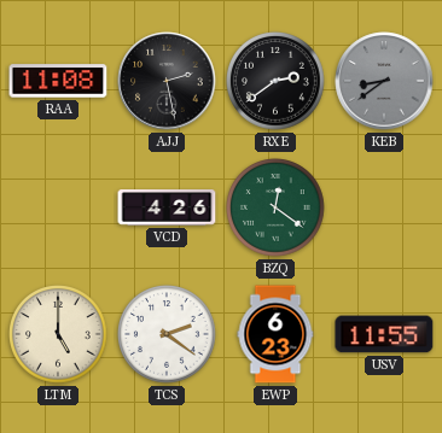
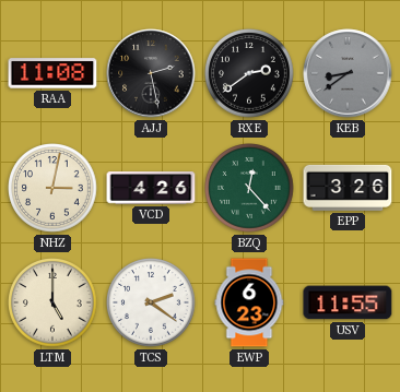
NHZ: none -> 3:02
BZQ: 12:21 -> 12:23
EPP: none -> 3:26
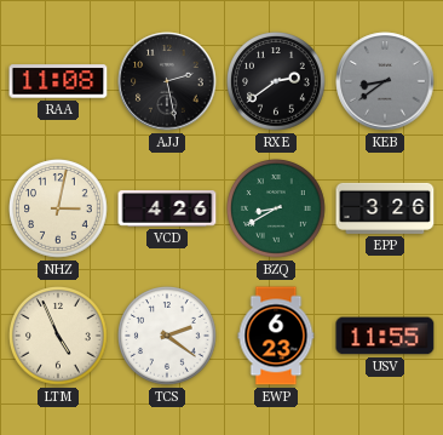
BZQ: 12:23 -> 8:40
LTM: 5:00 -> 4:56
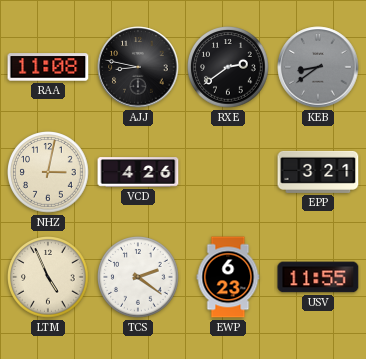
AJJ: 2:28 -> 8:47
BZQ: 8:40 -> none
EPP: 3:26 -> 3:21
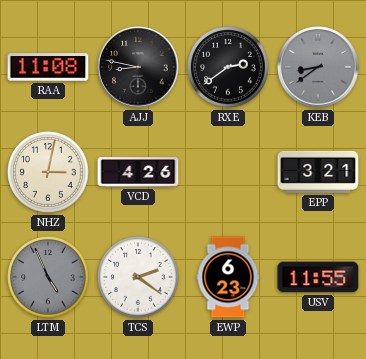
LTM dial: cream -> grey
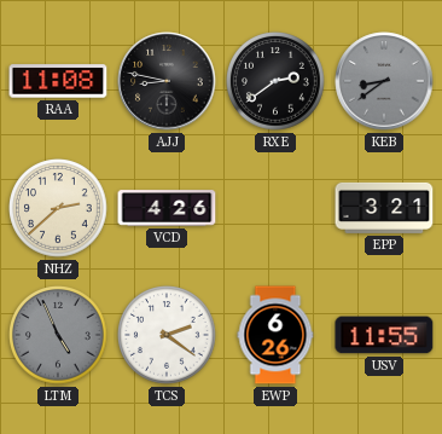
NHZ: 3:02 -> 2:38
EWP: 6:23 -> 6:26
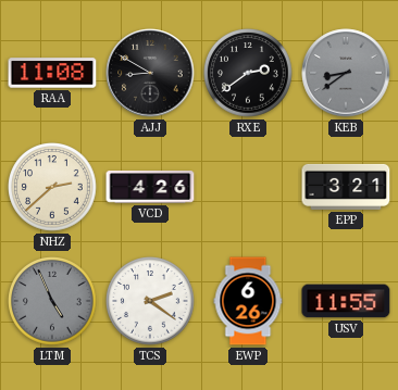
AJJ: 8:47 -> 8:50
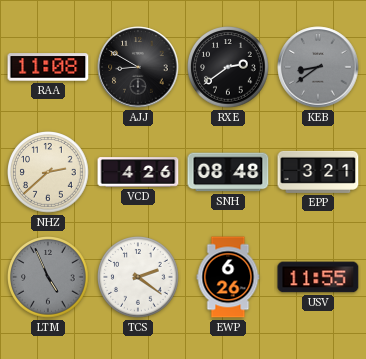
SNH: none -> 08:48
